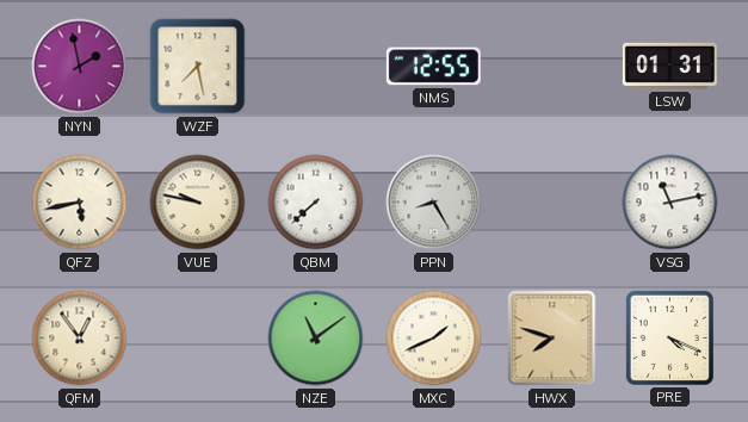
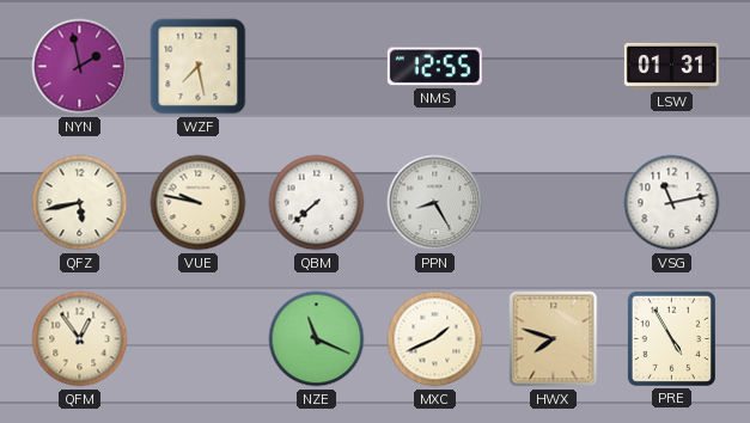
NZE: 11:09 -> 11:19
PRE: 4:19 -> 4:55
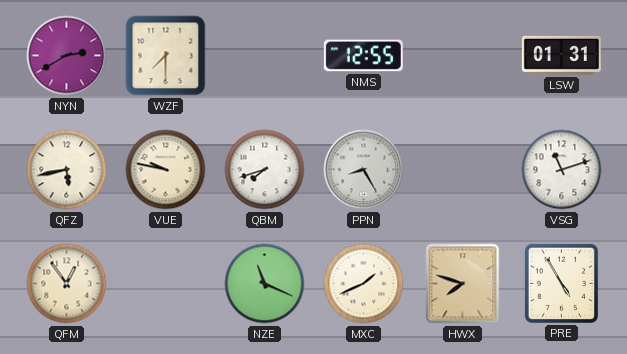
NYN: 1:58 -> 2:40
WZF: 7:28 -> 7:30
QBM: 7:38 -> 7:42
VSG: 11:13 -> 11:12
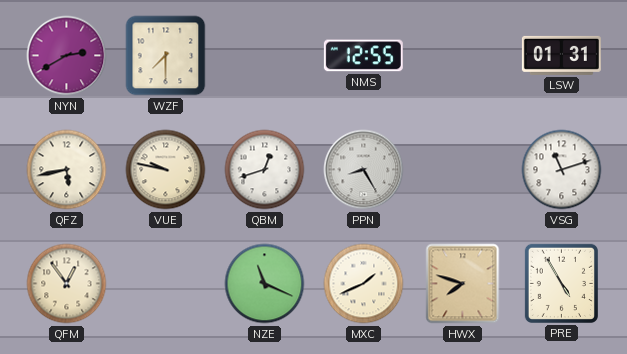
QBM: 7:42 -> 12:42
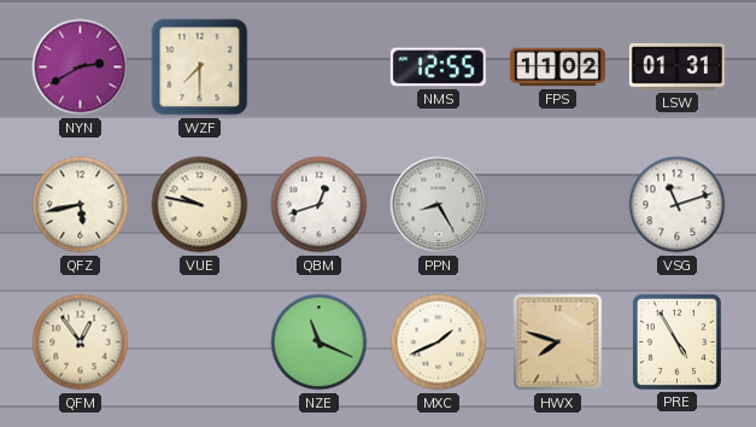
FPS: none -> 11:02
